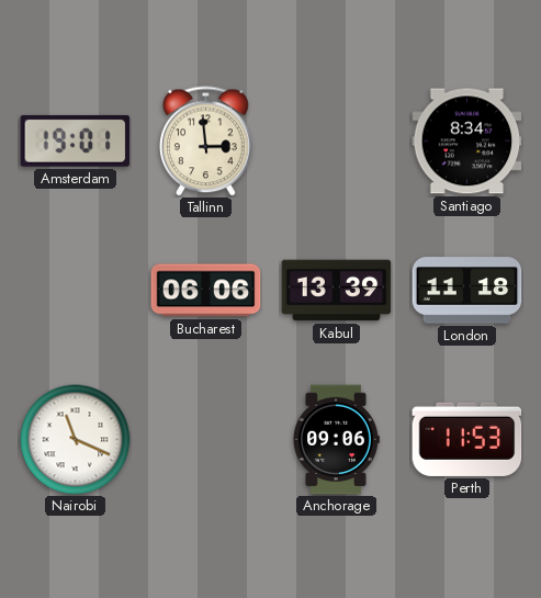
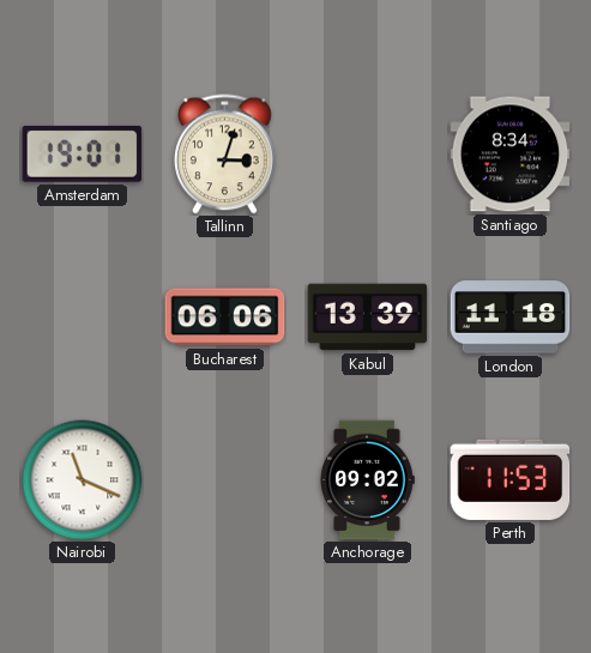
Tallinn: 2:59 -> 3:03
Anchorage: 09:06 -> 09:02
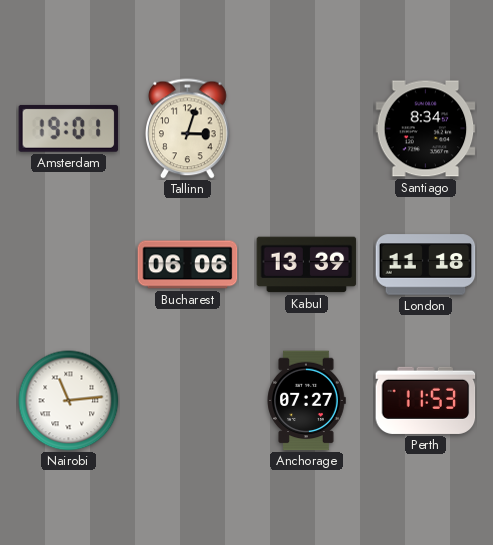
Nairobi: 11:19 -> 11:14
Anchorage: 09:02 -> 07:27
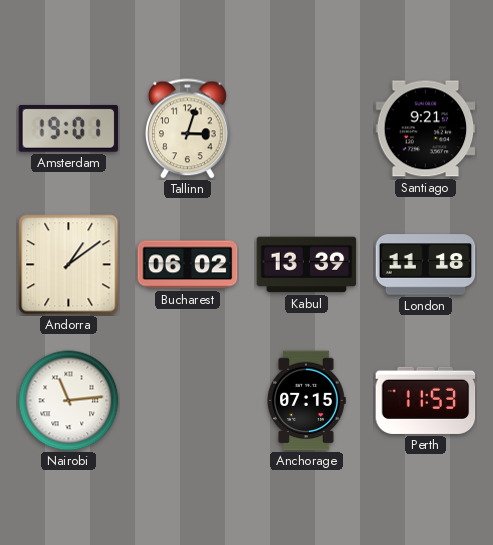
Santiago: 8:34 -> 9:21
Andorra: none -> 1:09
Bucharest: 06:06 -> 06:02
Anchorage: 07:27 -> 07:15
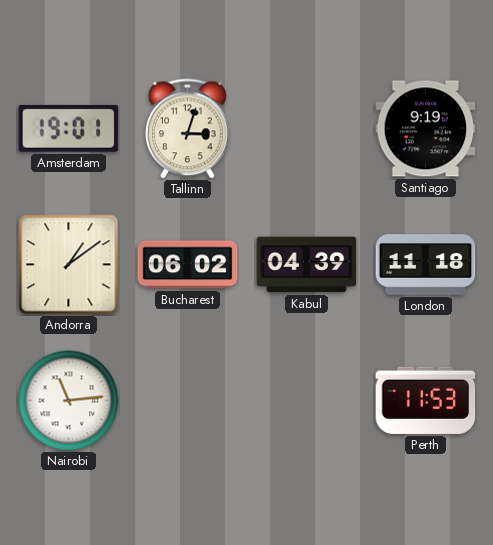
Santiago: 9:21 -> 9:19
Kabul: 13:39 -> 04:39
Anchorage: 07:15 -> none
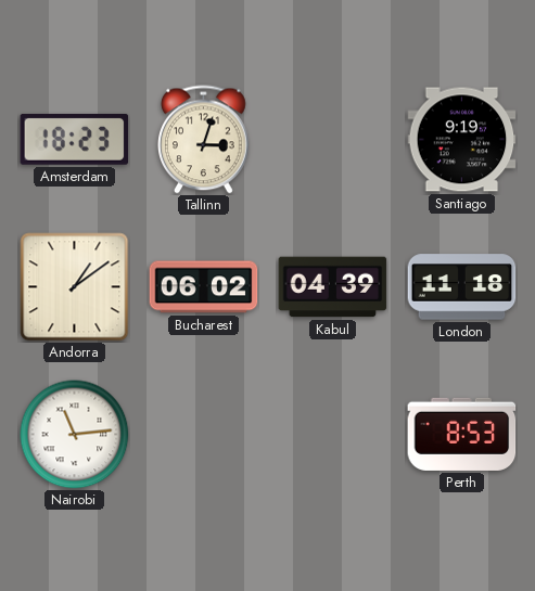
Amsterdam: 19:01 -> 18:23
Perth: 11:53 -> 8:53
